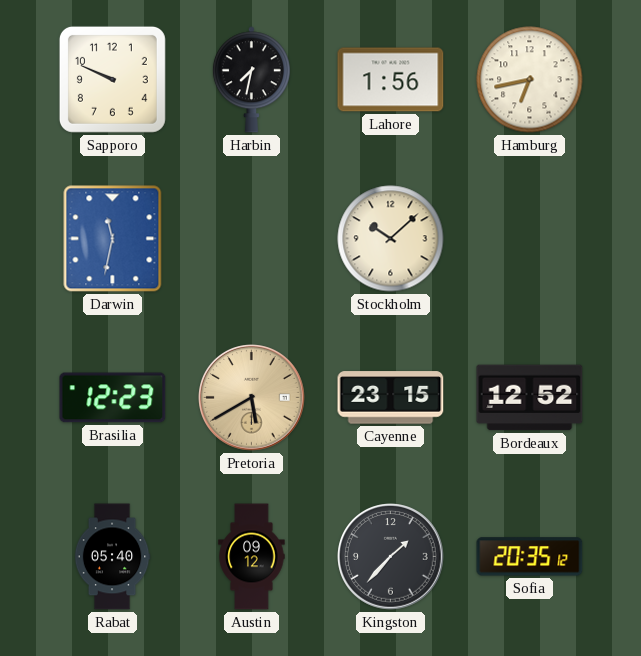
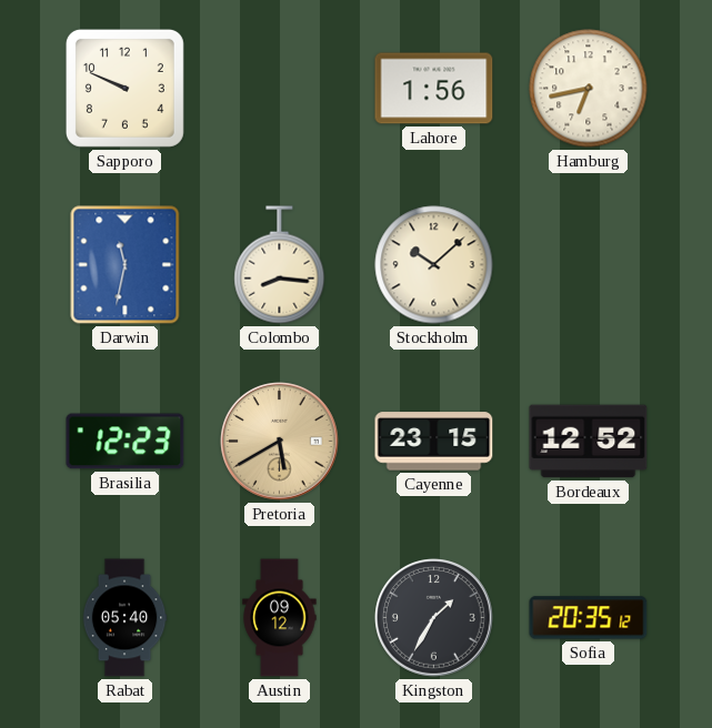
Harbin: 7:32 -> none
Colombo: none -> 8:16
Kingston: 1:37 -> 1:35
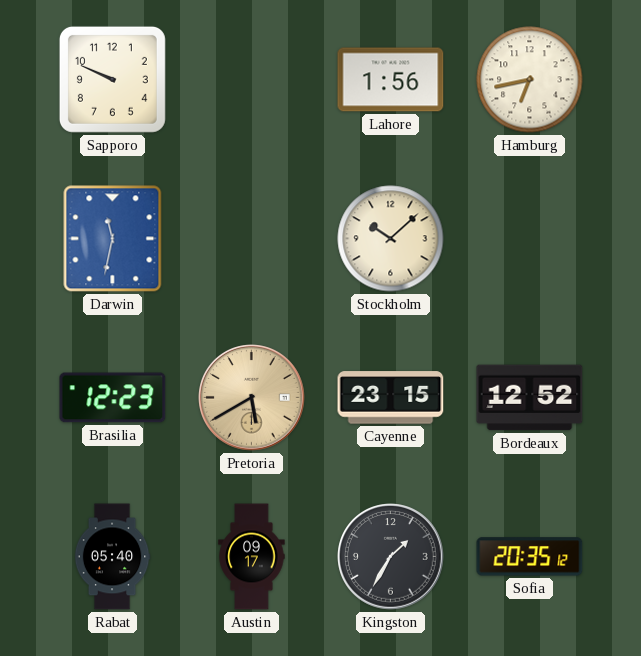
Colombo: 8:16 -> none
Austin: 09:12 -> 09:17
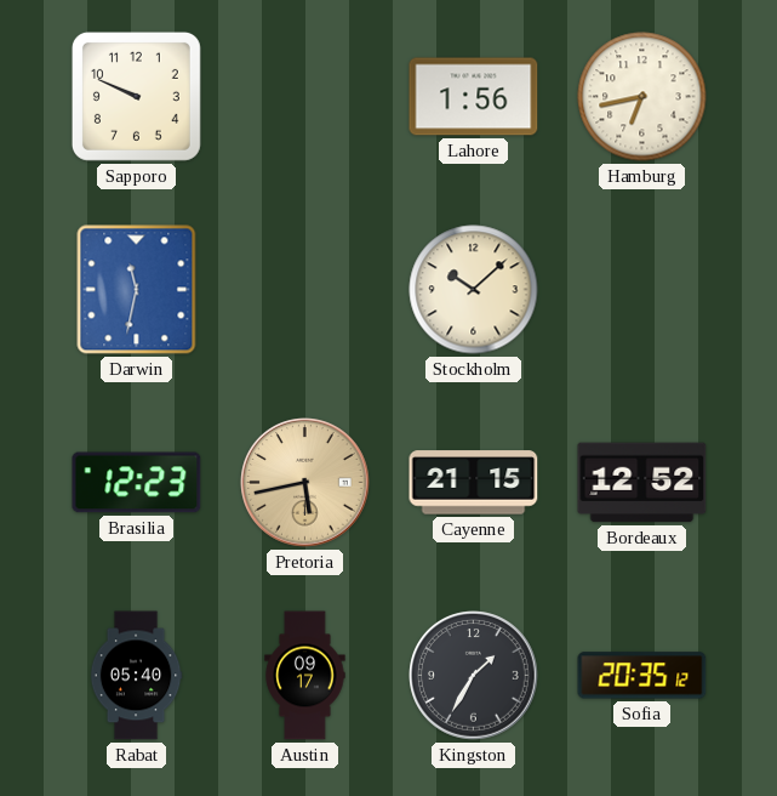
Pretoria: 5:40 -> 5:43
Cayenne: 23:15 -> 21:15
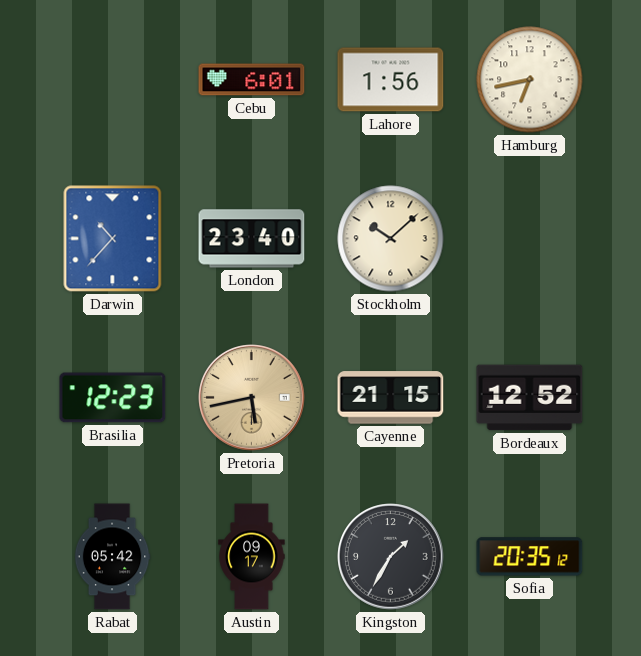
Sapporo: 9:49 -> none
Cebu: none -> 6:01
Darwin: 11:32 -> 10:37
London: none -> 23:40
Rabat: 05:40 -> 05:42
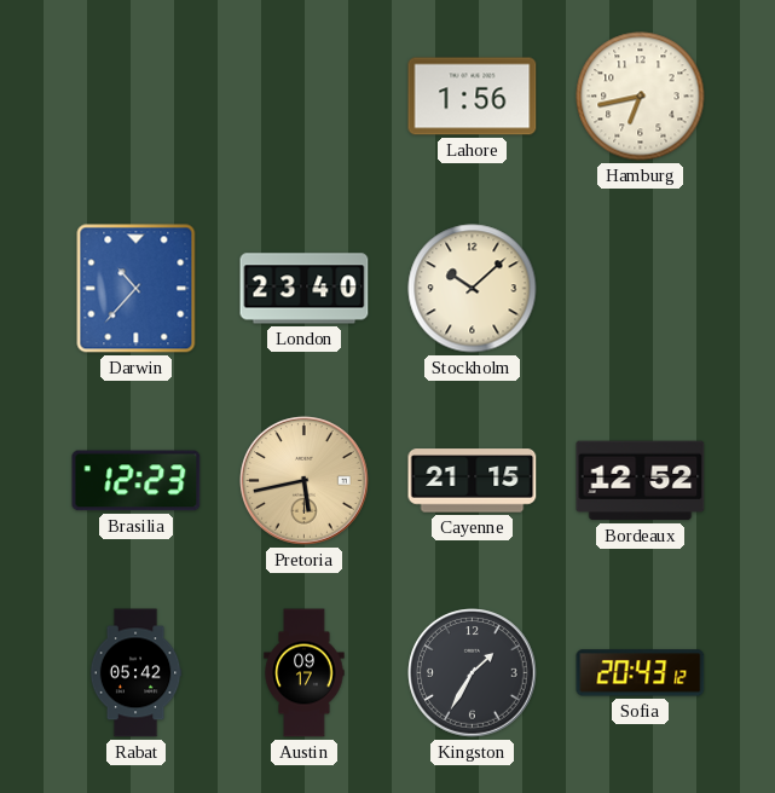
Cebu: 6:01 -> none
Sofia: 20:35 -> 20:43
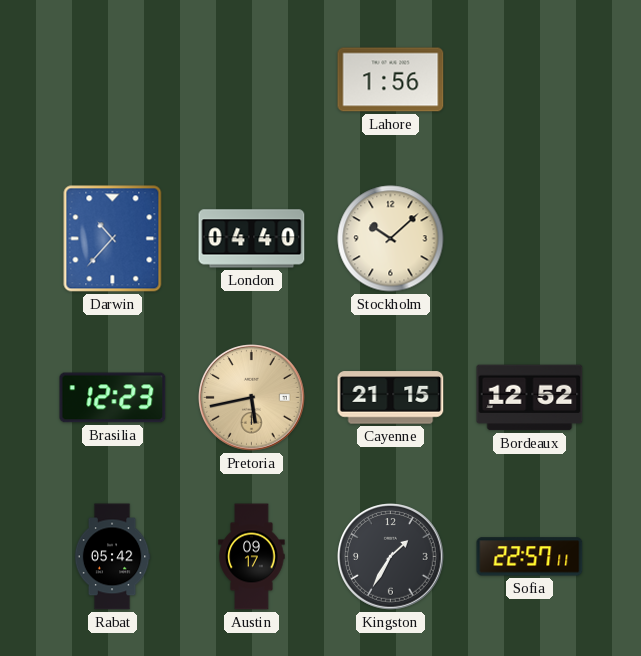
Hamburg: 6:43 -> none
London: 23:40 -> 04:40
Sofia: 20:43 -> 22:57
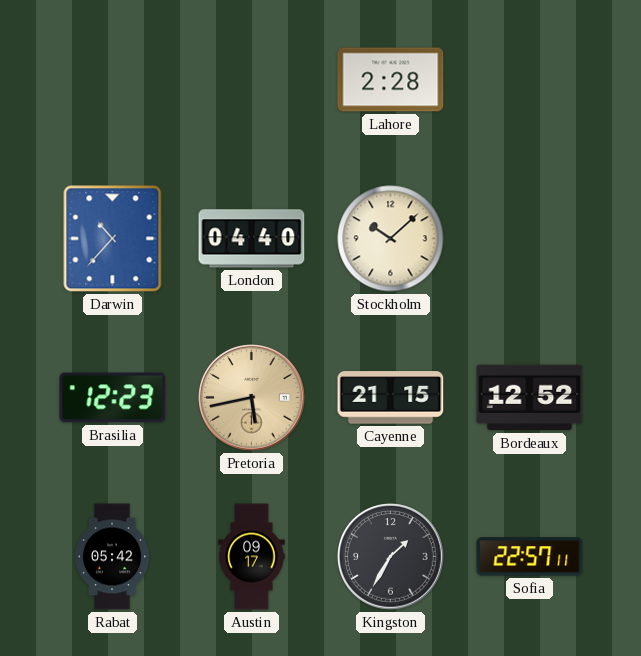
Lahore: 1:56 -> 2:28
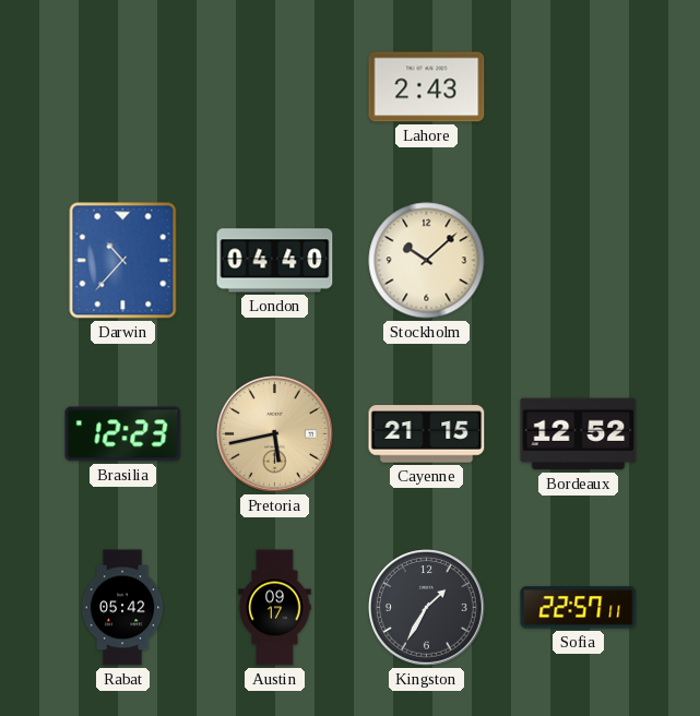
Lahore: 2:28 -> 2:43
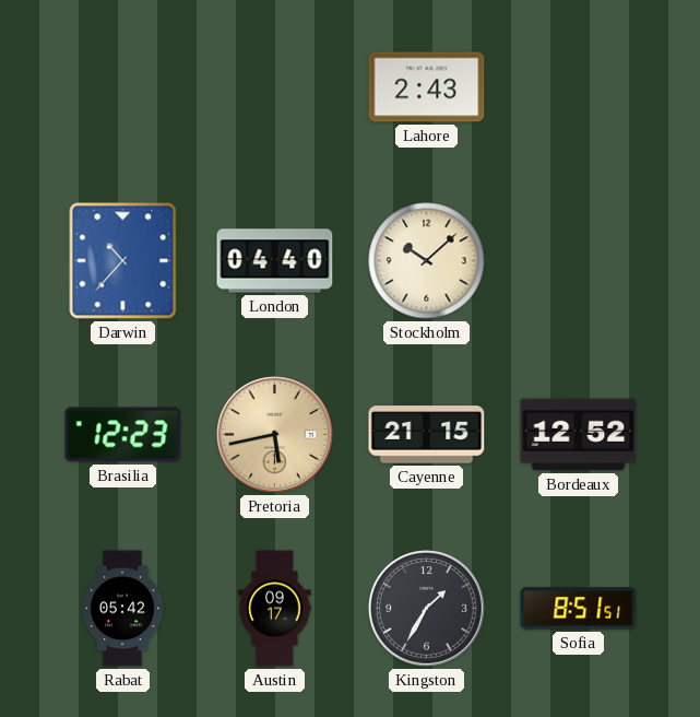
Sofia: 22:57 -> 8:51
